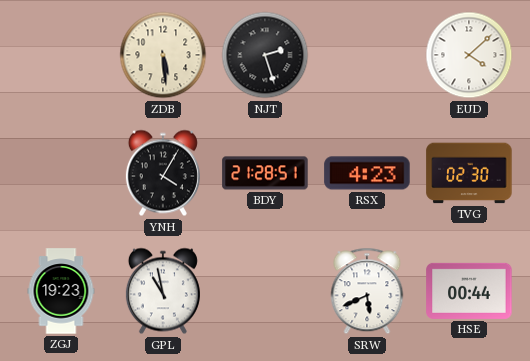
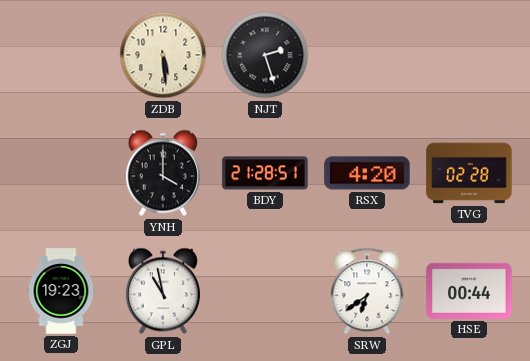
EUD: 4:08 -> none
YNH: 4:05 -> 4:00
RSX: 4:23 -> 4:20
TVG: 02:30 -> 02:28
SRW: 5:41 -> 6:39
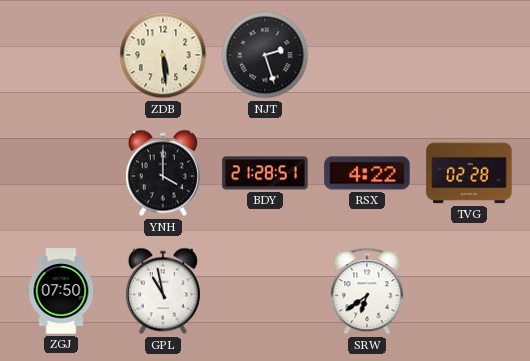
RSX: 4:20 -> 4:22
ZGJ: 19:23 -> 07:50
HSE: 00:44 -> none
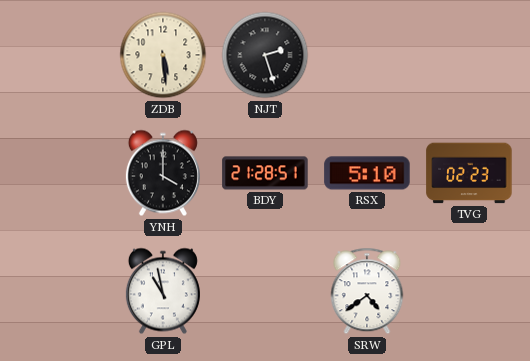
RSX: 4:22 -> 5:10
TVG: 02:28 -> 02:23
ZGJ: 07:50 -> none
SRW: 6:39 -> 4:39
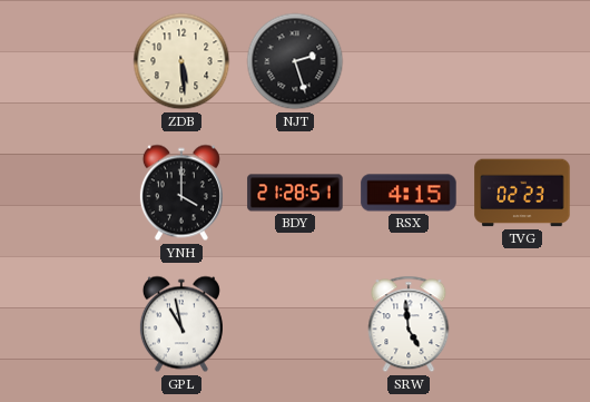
RSX: 5:10 -> 4:15
SRW: 4:39 -> 4:59
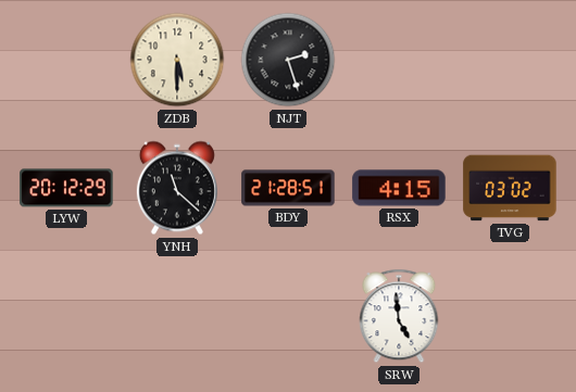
ZDB: 5:29 -> 5:30
LYW: none -> 20:12
YNH: 4:00 -> 11:22
TVG: 02:23 -> 03:02
GPL: 10:58 -> none
